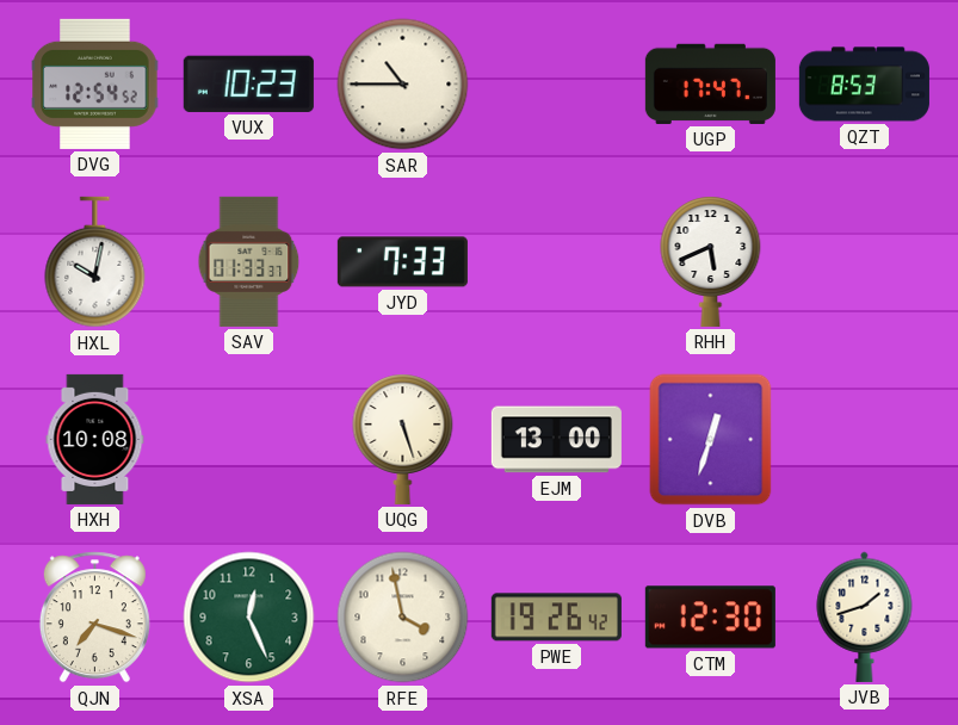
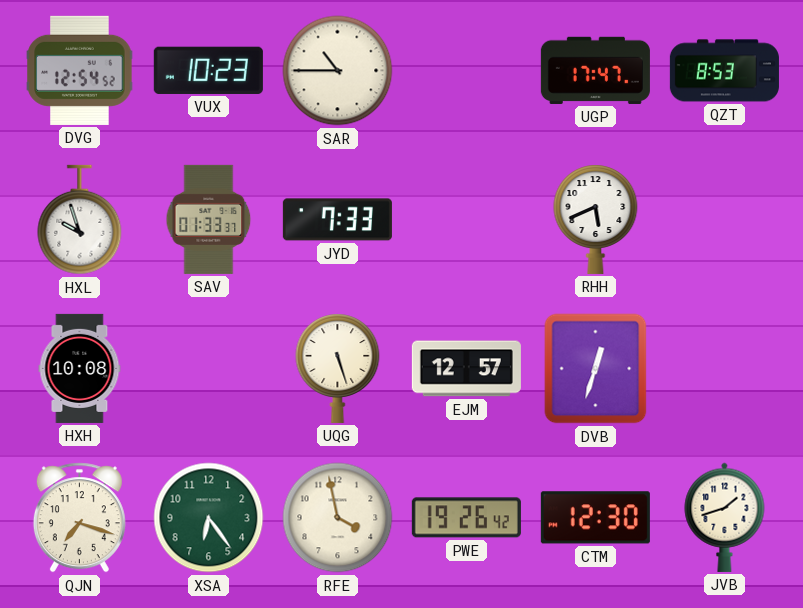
HXL: 10:02 -> 9:57
EJM: 13:00 -> 12:57
XSA: 12:26 -> 6:24
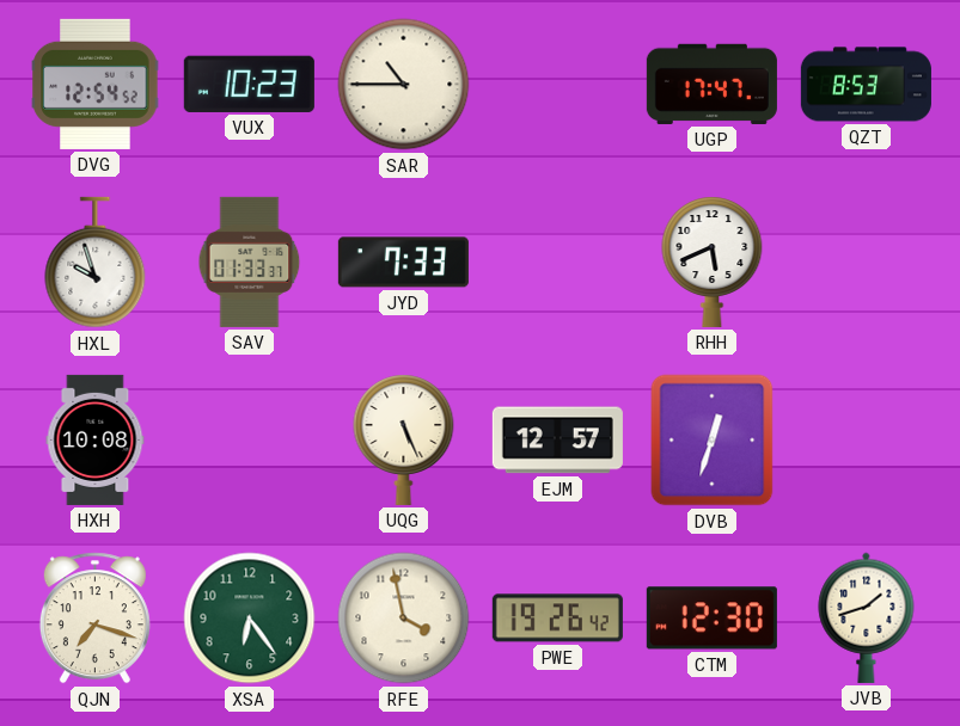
UQG: 5:27 -> 5:26
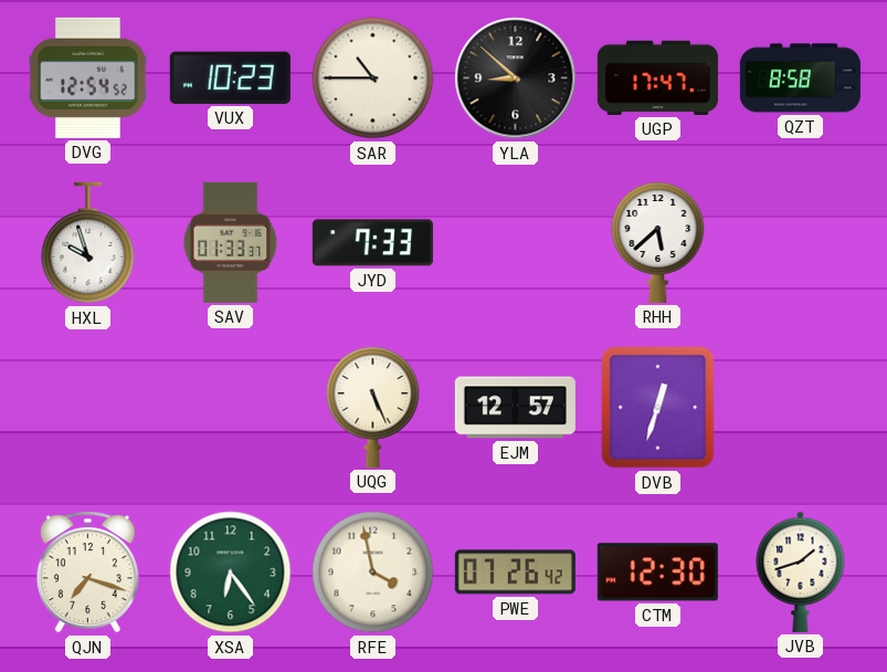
YLA: none -> 8:52
QZT: 8:53 -> 8:58
RHH: 5:41 -> 5:38
HXH: 10:08 -> none
PWE: 19:26 -> 07:26
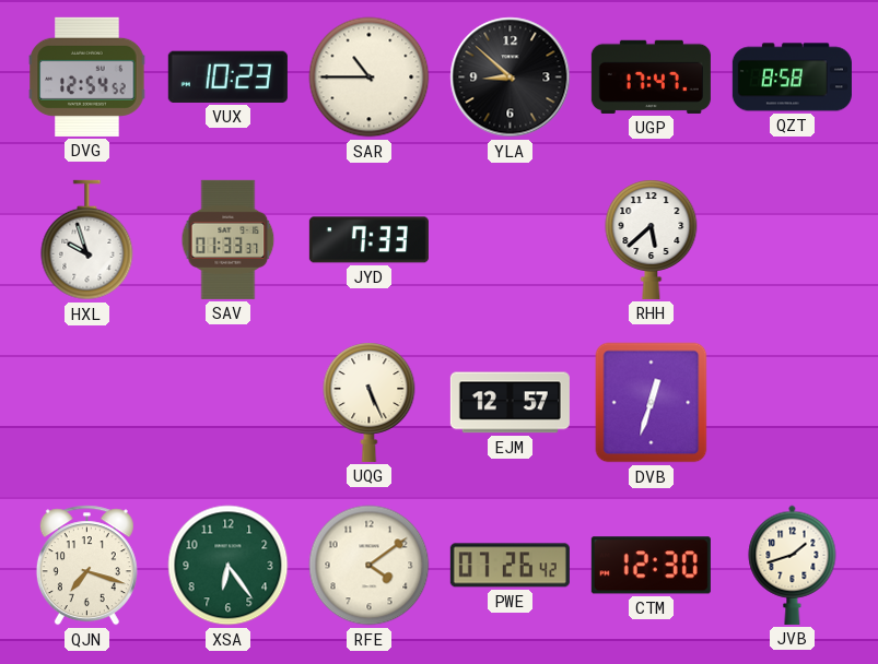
RFE: 3:58 -> 4:09
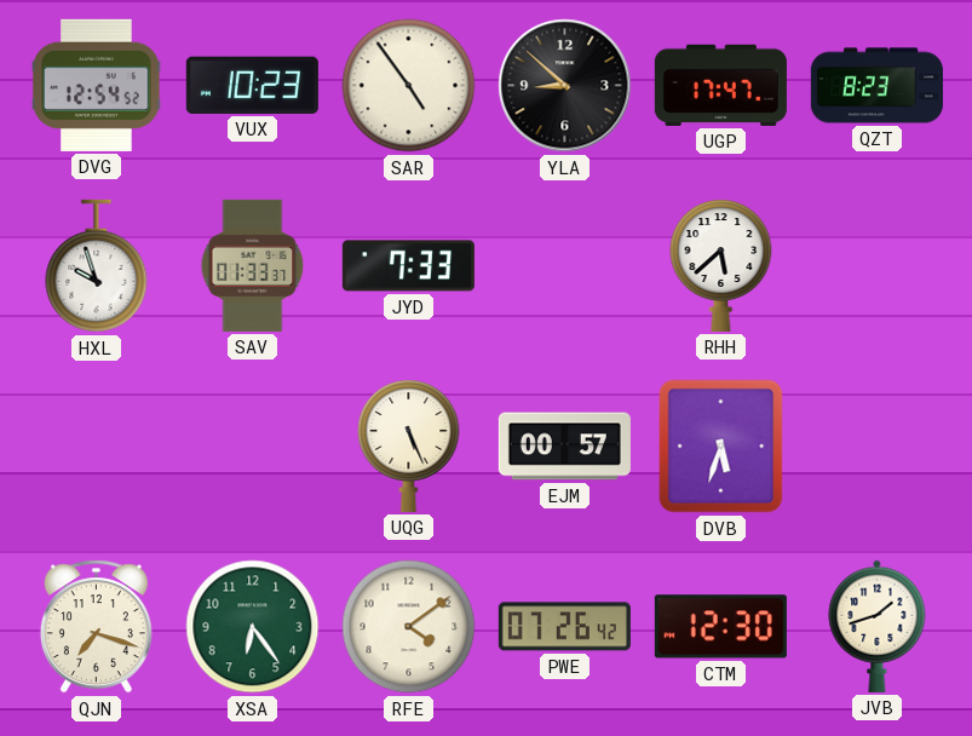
SAR: 10:45 -> 4:54
QZT: 8:58 -> 8:23
EJM: 12:57 -> 00:57
DVB: 12:33 -> 5:33
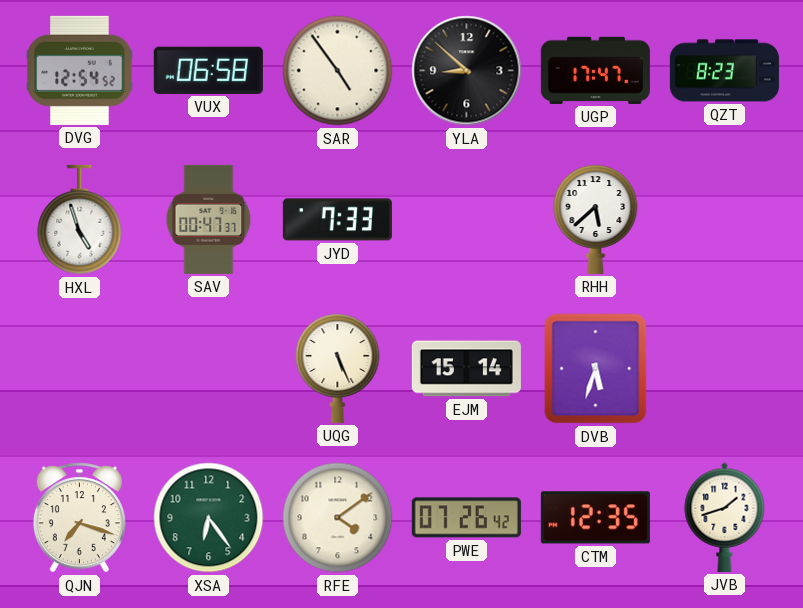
VUX: 10:23 -> 06:58
HXL: 9:57 -> 4:57
SAV: 01:33 -> 00:47
EJM: 00:57 -> 15:14
CTM: 12:30 -> 12:35
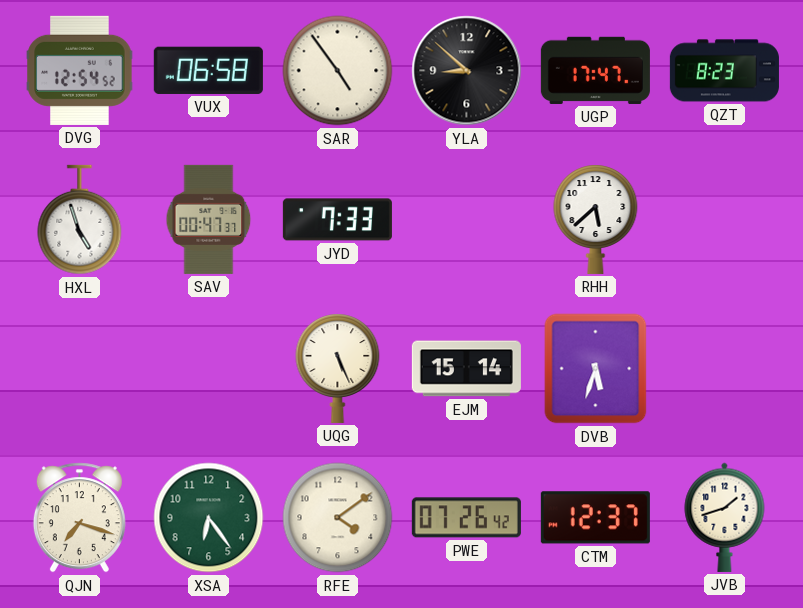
CTM: 12:35 -> 12:37
